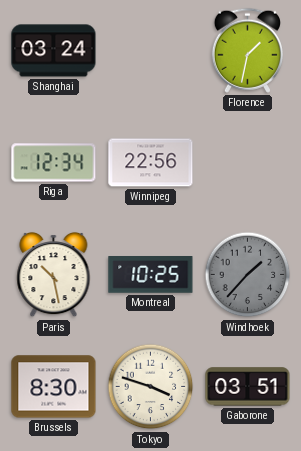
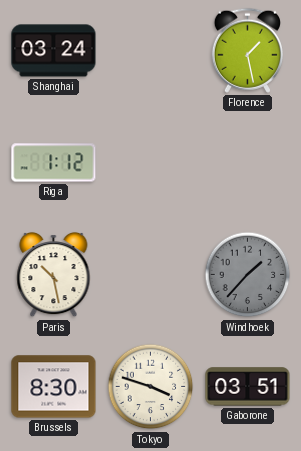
Florence: 1:32 -> 1:28
Riga: 12:34 -> 1:12
Winnipeg: 22:56 -> none
Montreal: 10:25 -> none
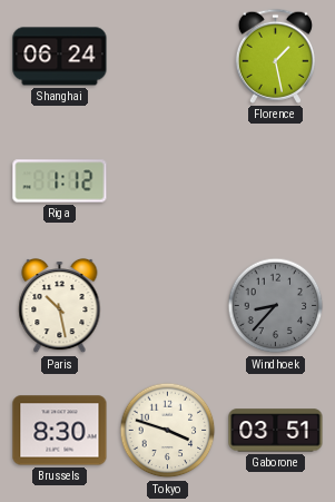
Shanghai: 03:24 -> 06:24
Windhoek: 1:37 -> 8:37
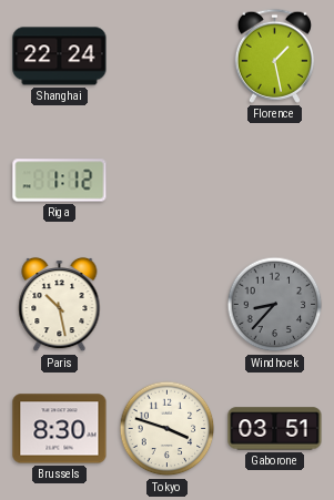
Shanghai: 06:24 -> 22:24
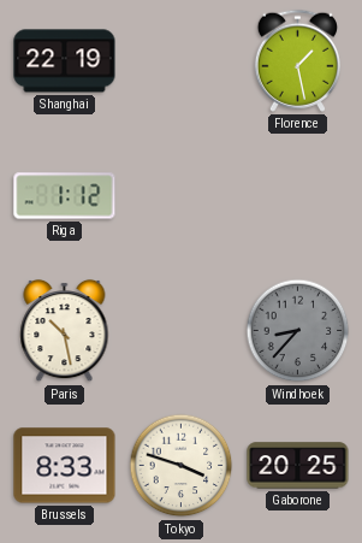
Shanghai: 22:24 -> 22:19
Brussels: 8:30 -> 8:33
Gaborone: 03:51 -> 20:25
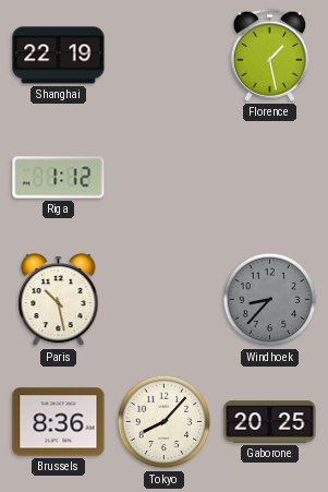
Brussels: 8:33 -> 8:36
Tokyo: 3:48 -> 8:07
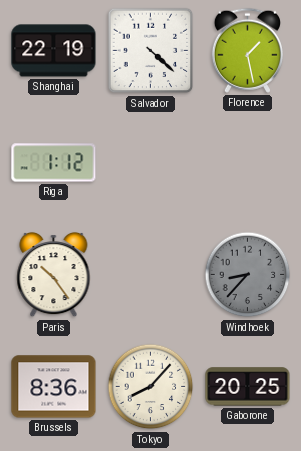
Salvador: none -> 4:22
Paris: 10:28 -> 10:24
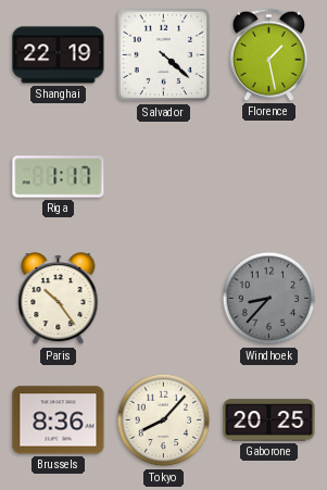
Riga: 1:12 -> 1:17
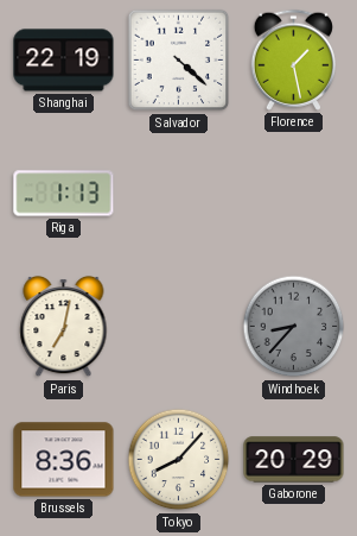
Riga: 1:17 -> 1:13
Paris: 10:24 -> 7:02
Gaborone: 20:25 -> 20:29
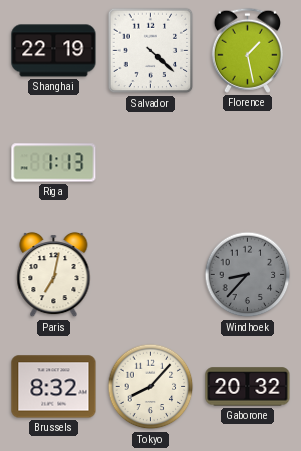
Brussels: 8:36 -> 8:32
Gaborone: 20:29 -> 20:32
